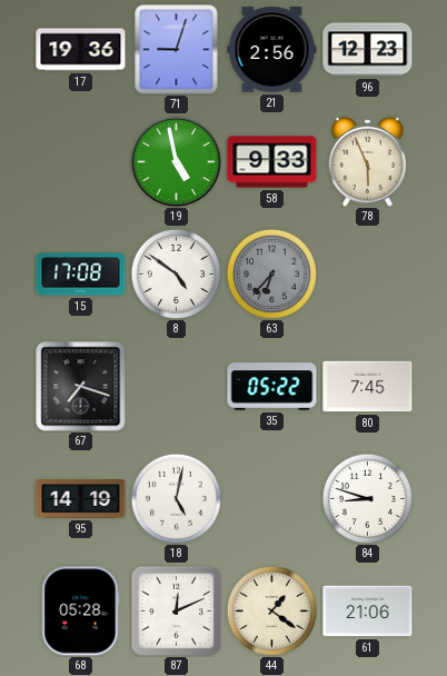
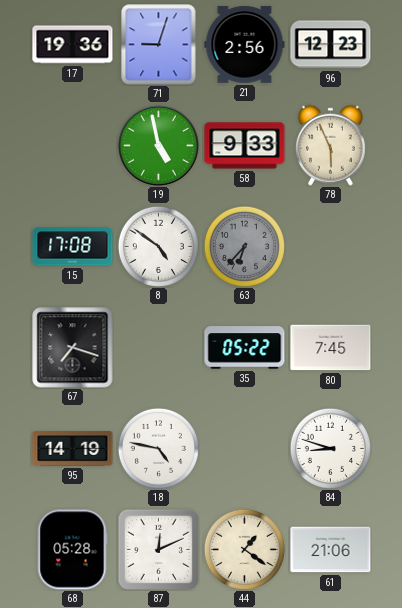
18: 5:02 -> 4:47
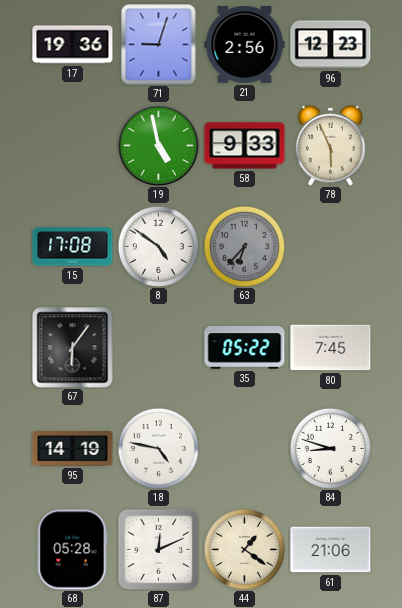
67: 7:18 -> 6:06
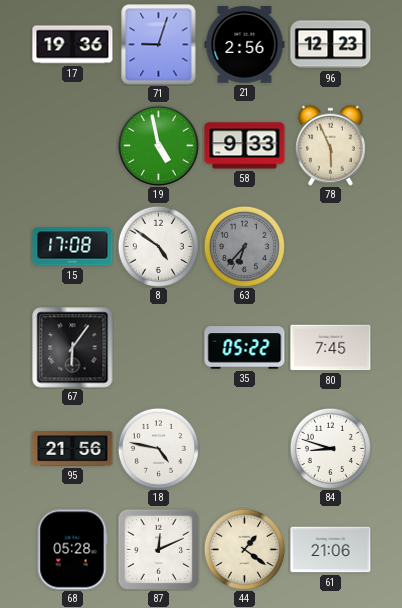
95: 14:19 -> 21:56
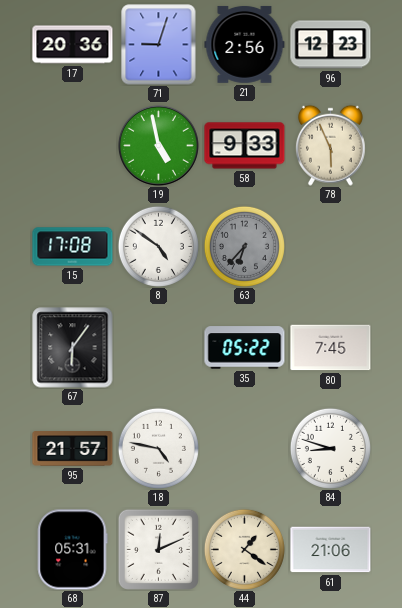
17: 19:36 -> 20:36
95: 21:56 -> 21:57
68: 05:28 -> 05:31
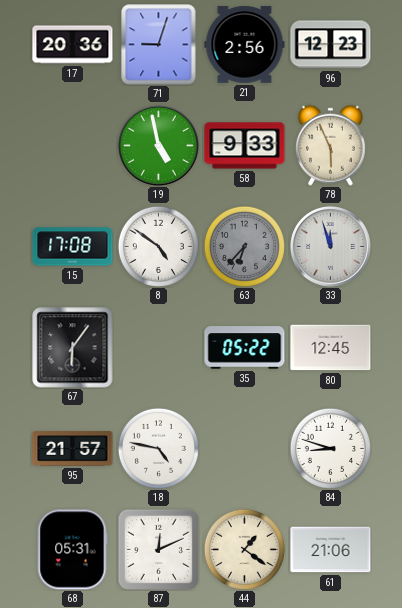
33: none -> 11:57
80: 7:45 -> 12:45
